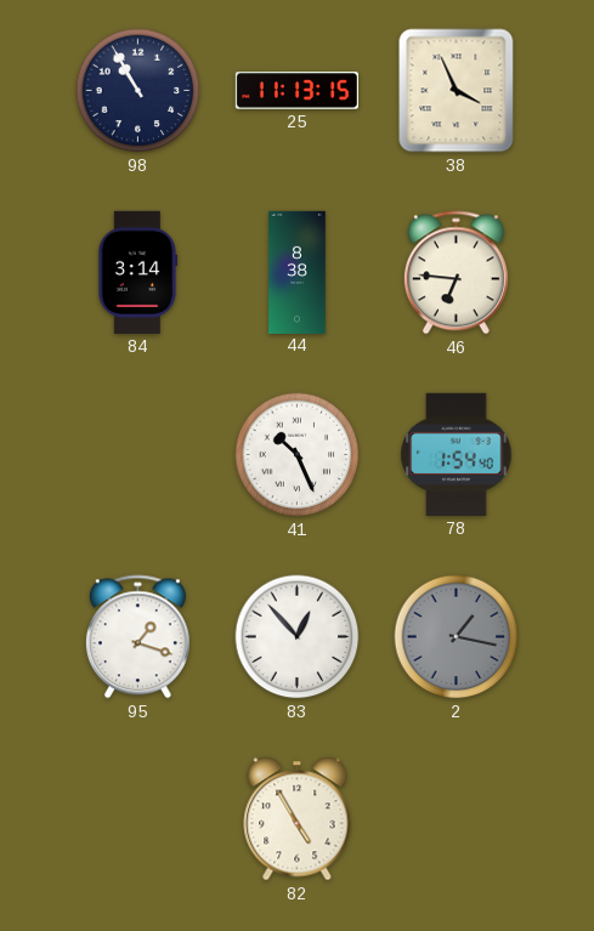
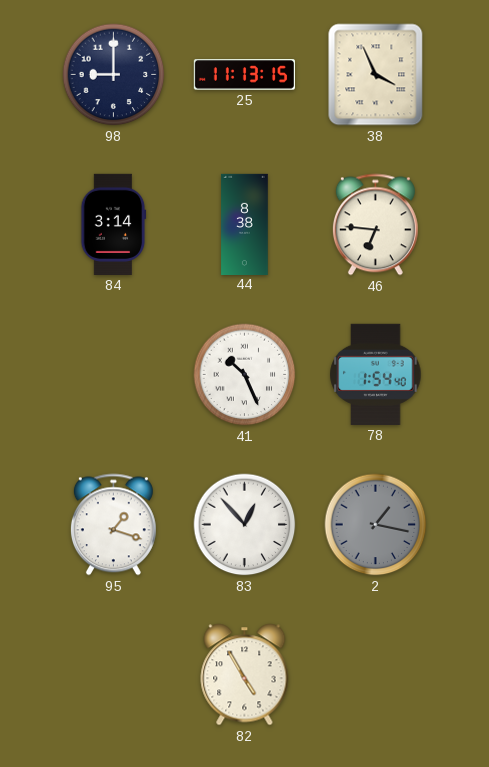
98: 10:55 -> 9:00
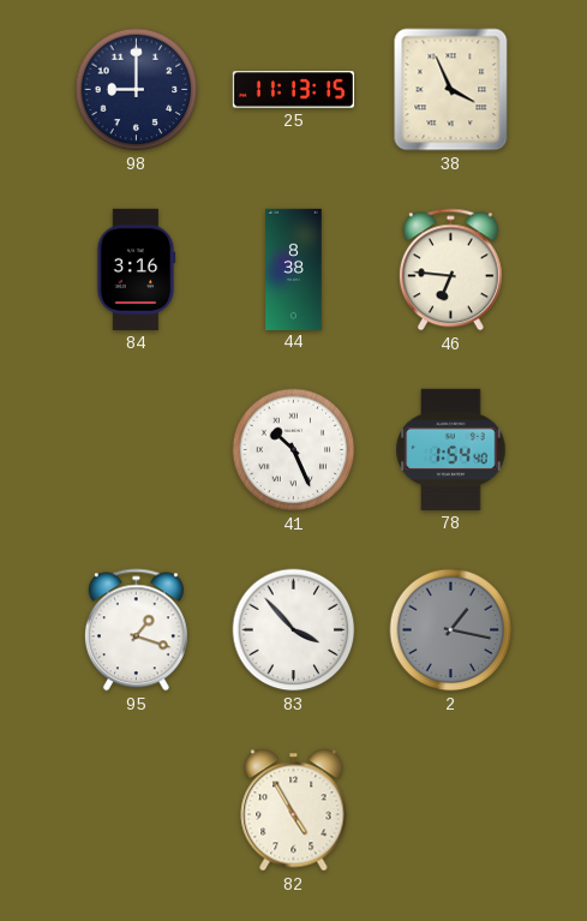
84: 3:14 -> 3:16
83: 12:53 -> 3:53
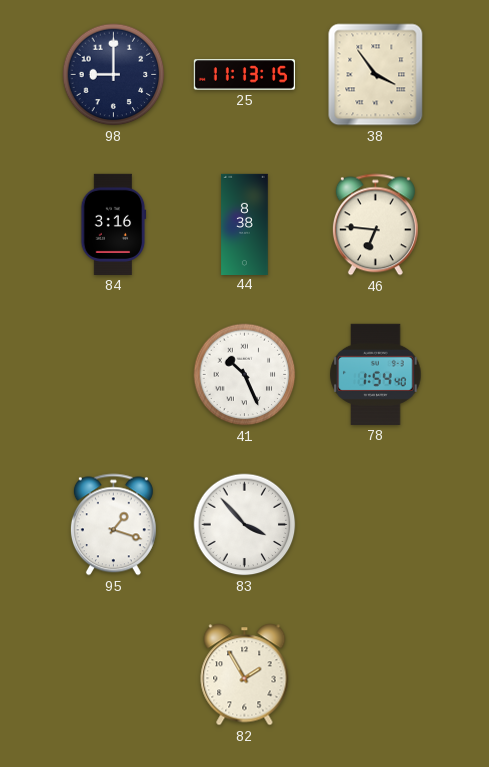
38: 3:56 -> 3:54
2: 1:17 -> none
82: 4:55 -> 1:55
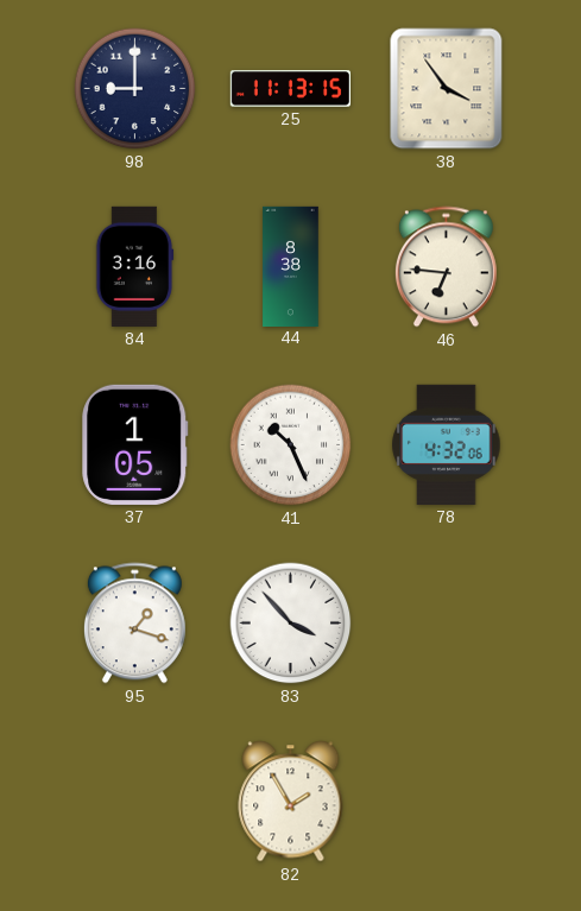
37: none -> 1:05
78: 1:54 -> 4:32
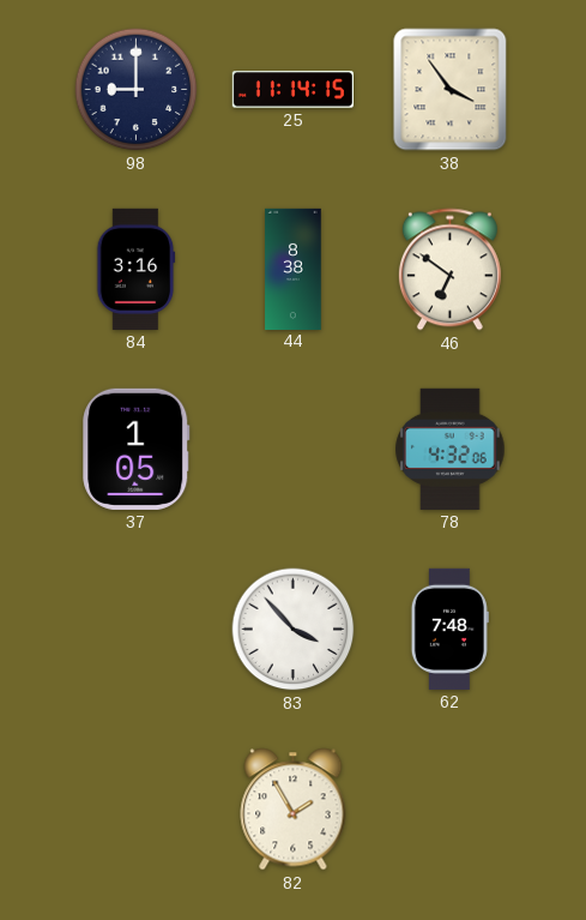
25: 11:13 -> 11:14
46: 6:46 -> 6:51
41: 10:26 -> none
95: 1:18 -> none
62: none -> 7:48
